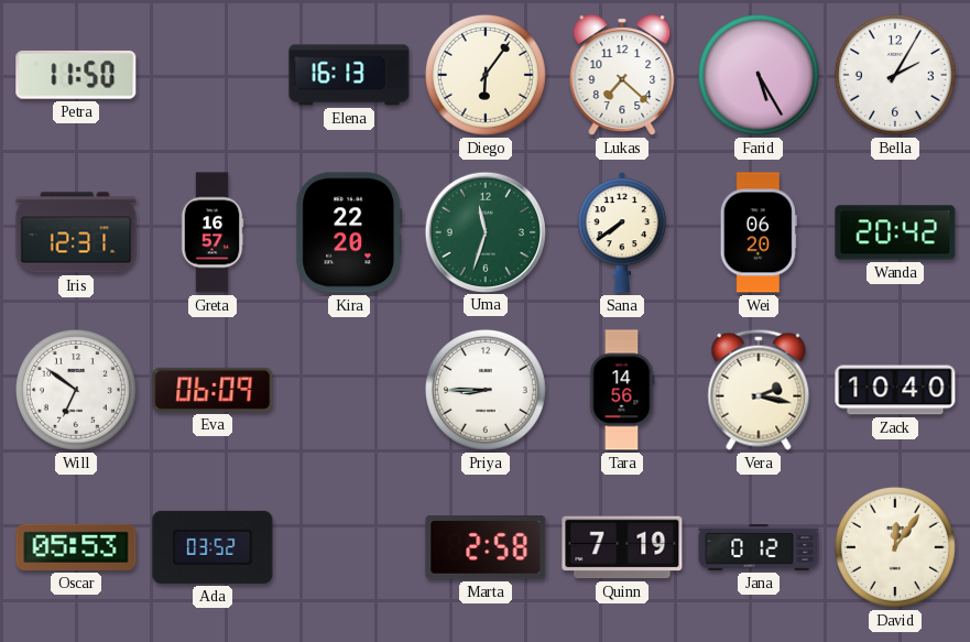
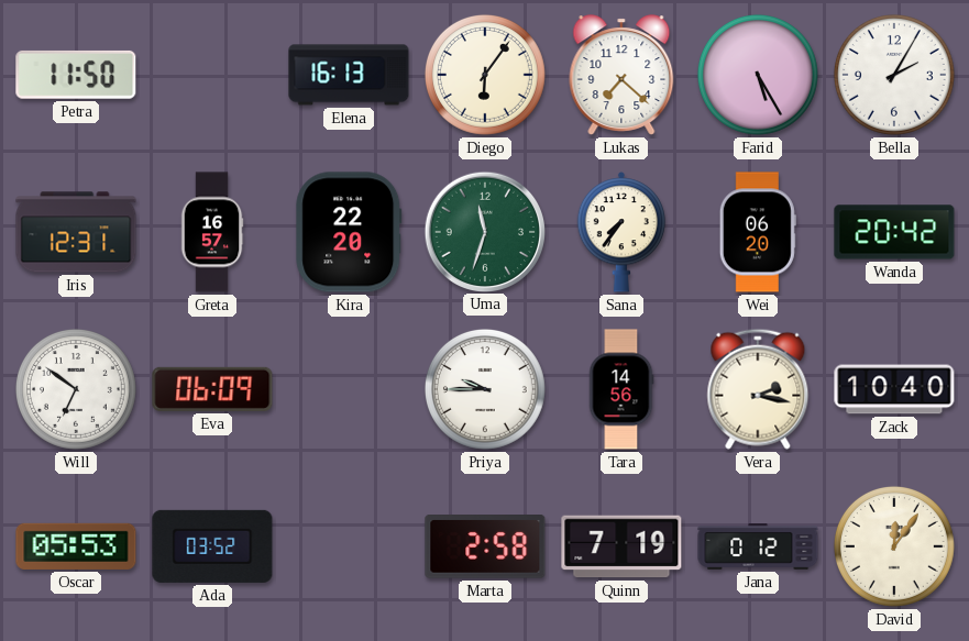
Sana: 7:39 -> 7:36
Priya: 8:45 -> 9:45
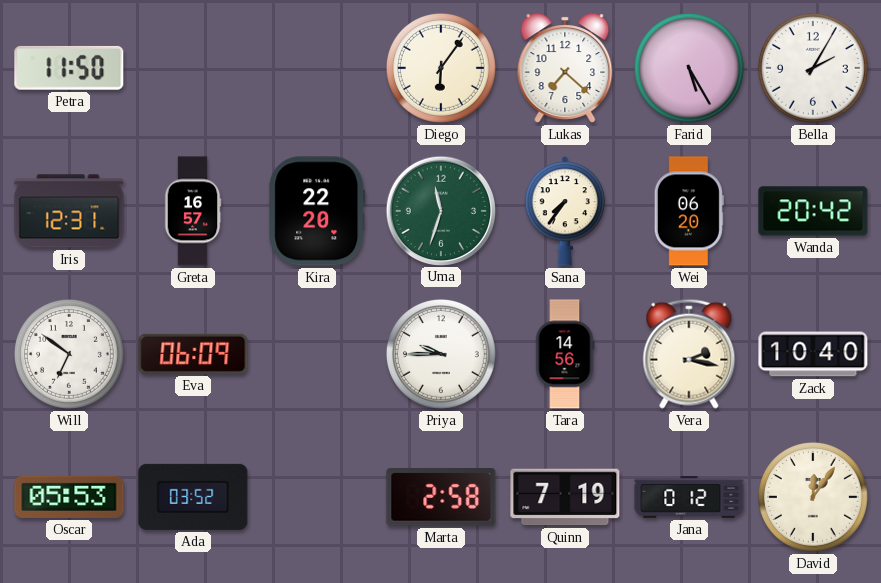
Elena: 16:13 -> none
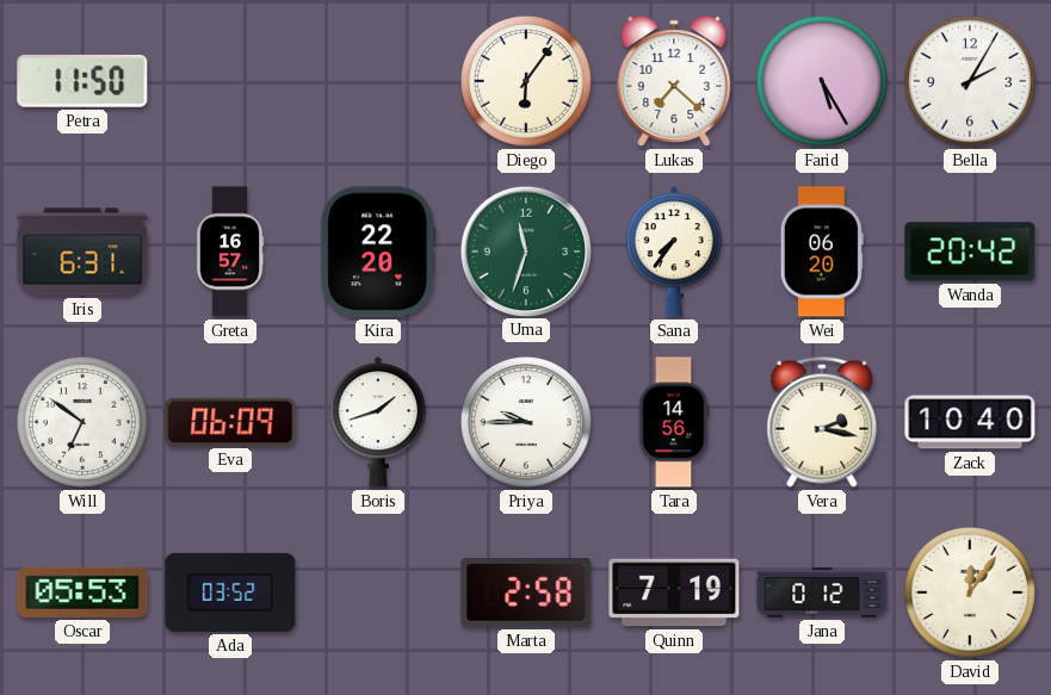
Iris: 12:31 -> 6:31
Boris: none -> 1:42
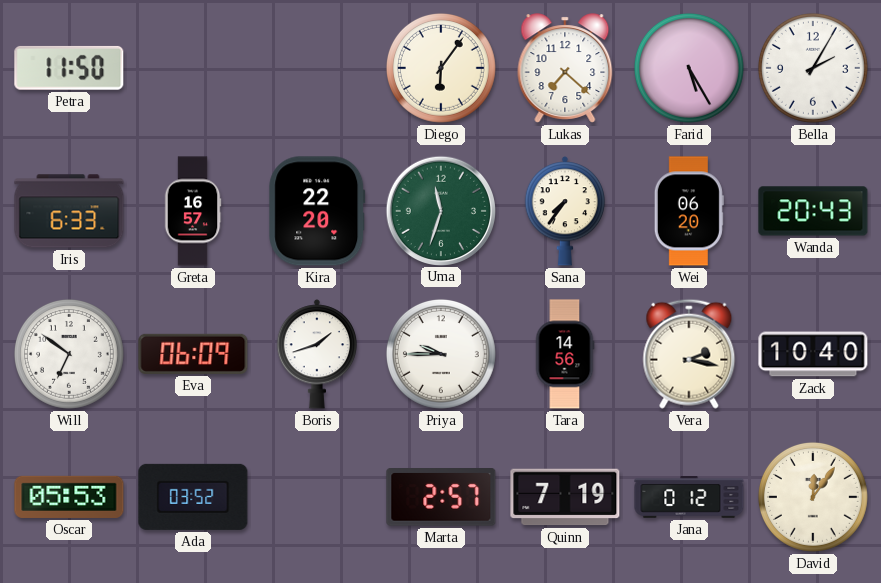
Iris: 6:31 -> 6:33
Wanda: 20:42 -> 20:43
Marta: 2:58 -> 2:57
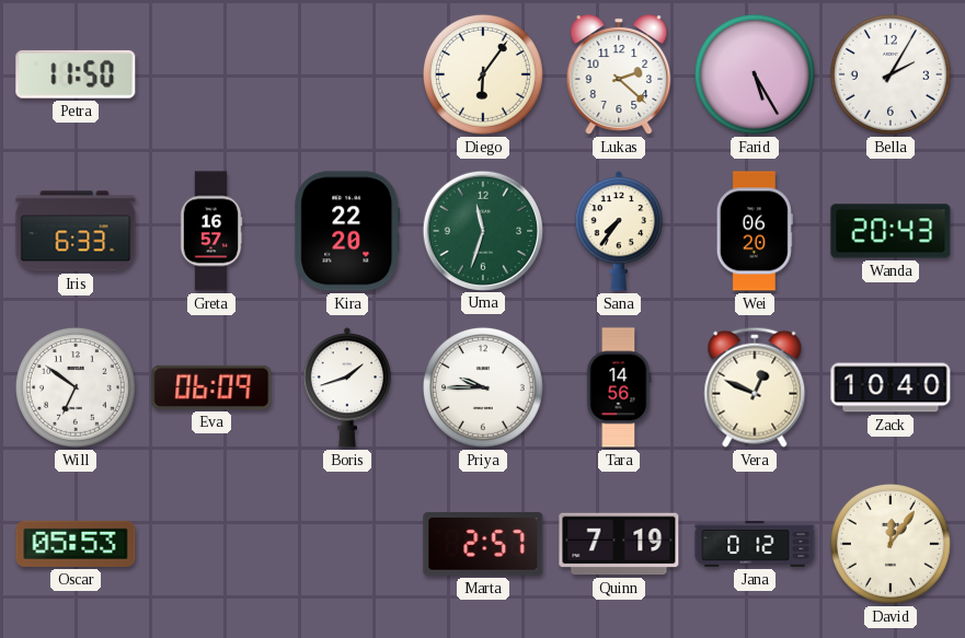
Lukas: 7:22 -> 2:22
Vera: 2:17 -> 12:49
Ada: 03:52 -> none
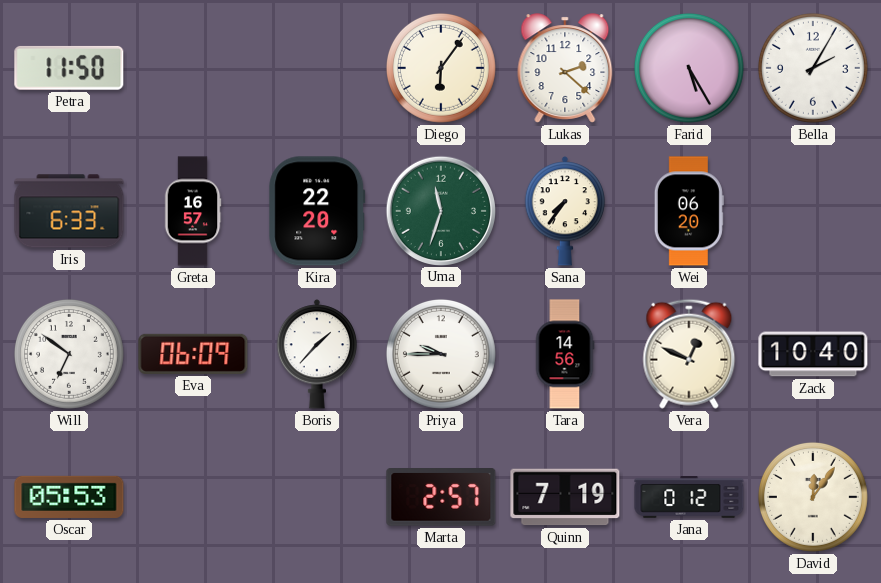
Wanda: 20:43 -> none
Boris: 1:42 -> 1:37
